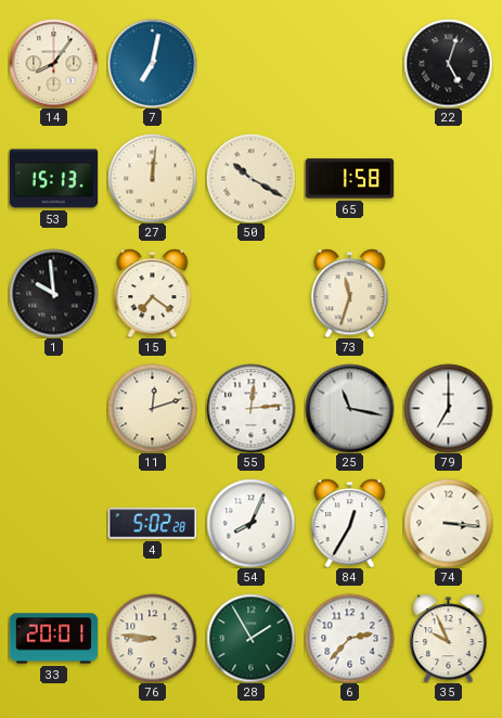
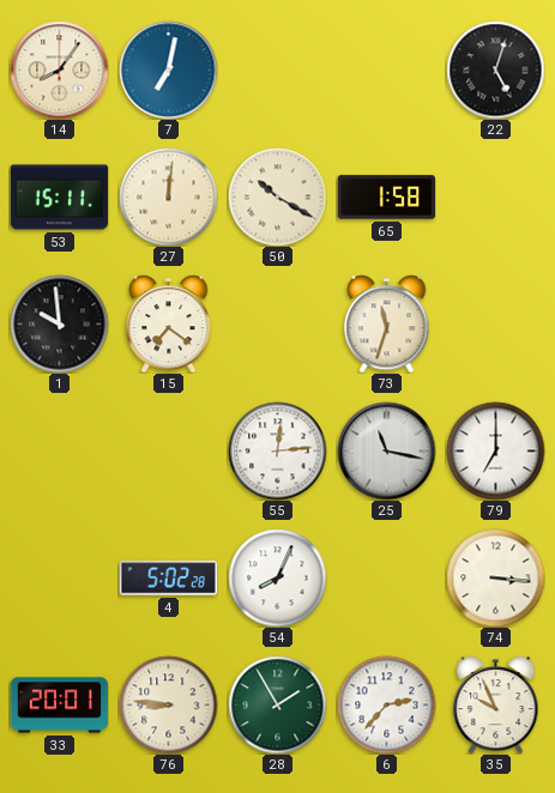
53: 15:13 -> 15:11
11: 12:12 -> none
84: 12:35 -> none
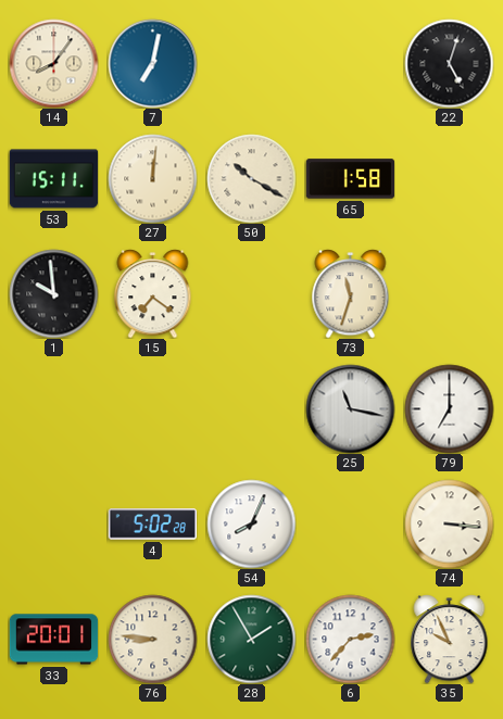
55: 12:14 -> none
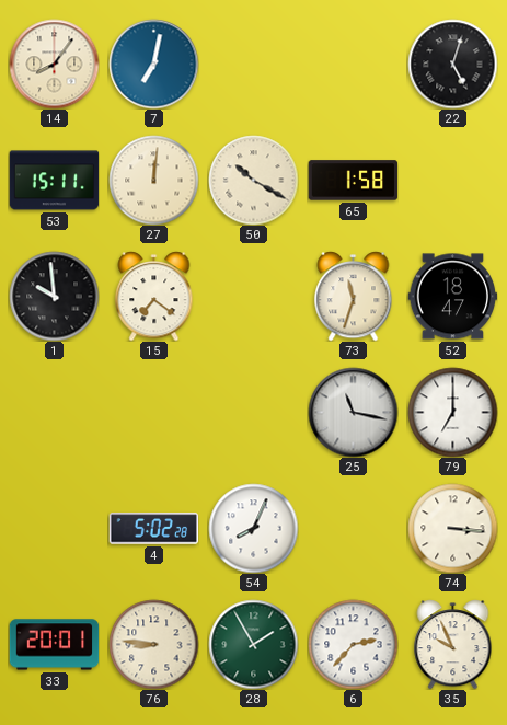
52: none -> 18:47
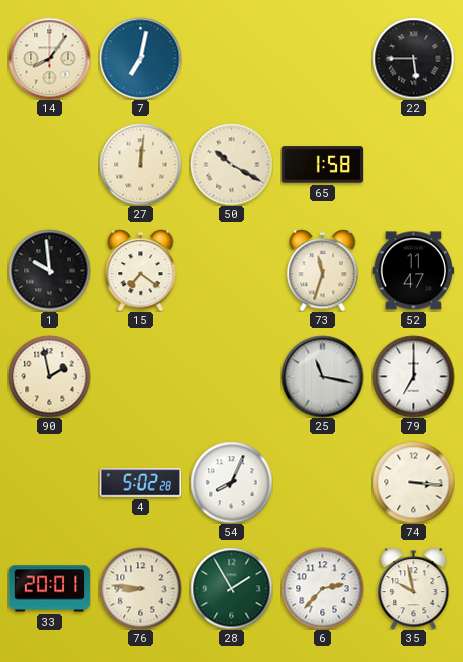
22: 5:03 -> 5:45
53: 15:11 -> none
52: 18:47 -> 11:47
90: none -> 1:58
35: 9:56 -> 9:58
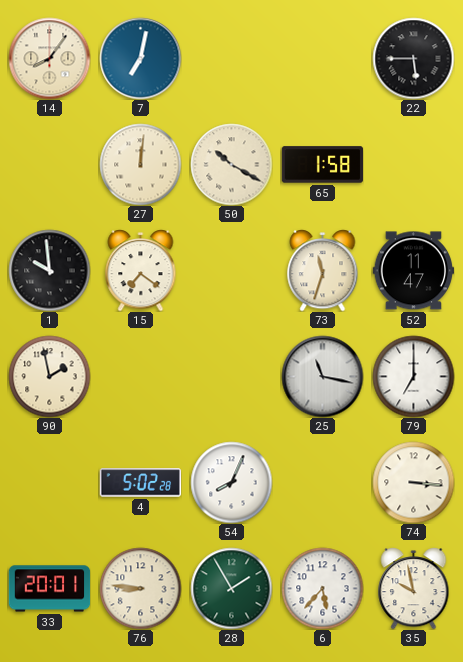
6: 2:37 -> 5:37
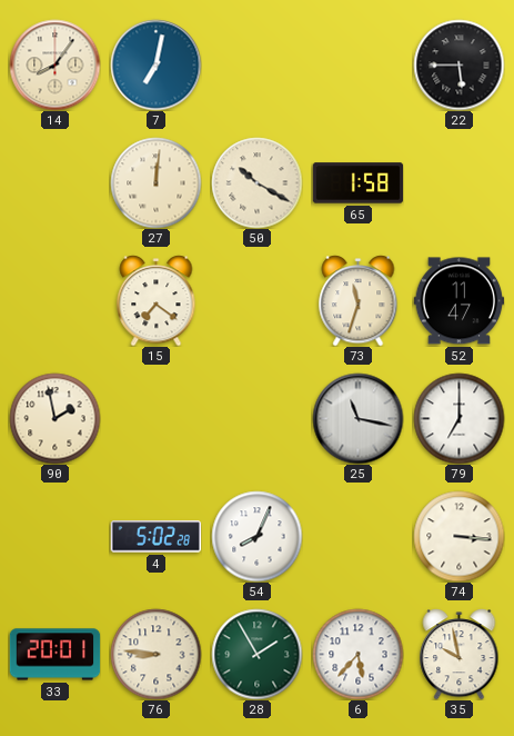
1: 9:59 -> none
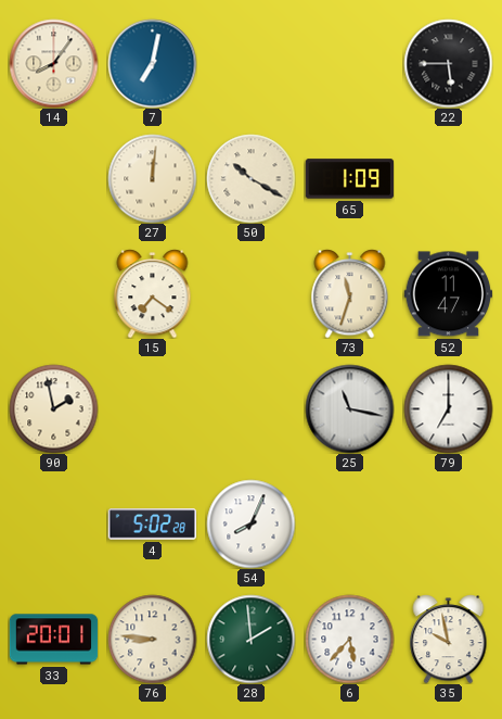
65: 1:58 -> 1:09
74: 3:16 -> none
28: 1:55 -> 1:59
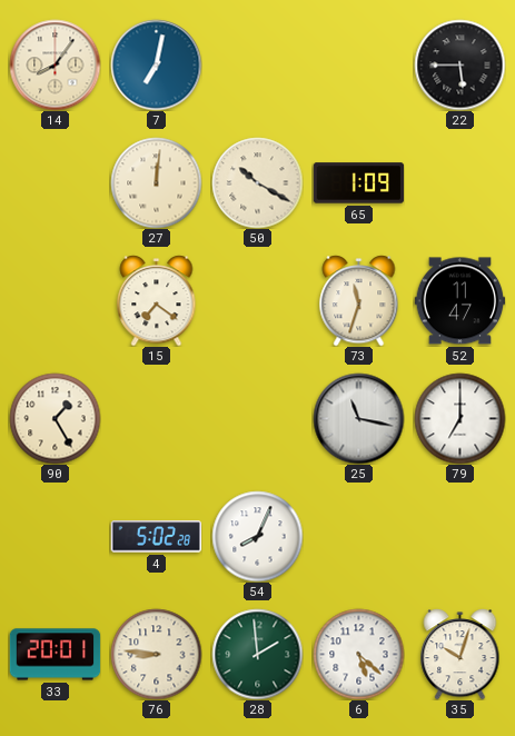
90: 1:58 -> 1:25
6: 5:37 -> 5:22
35: 9:58 -> 10:03
